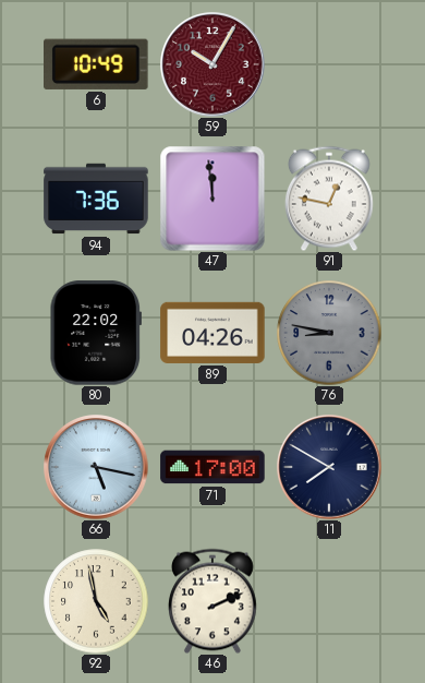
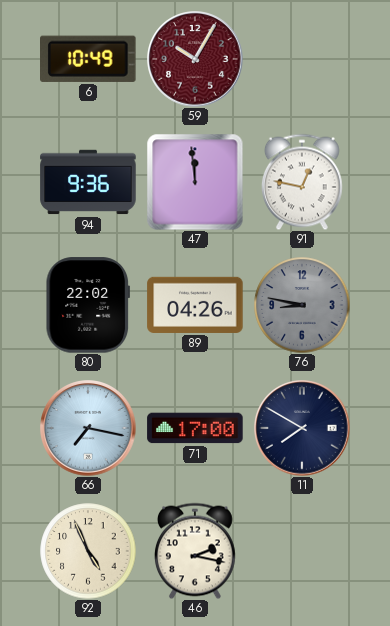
94: 7:36 -> 9:36
66: 5:17 -> 7:17
92: 4:58 -> 4:56
46: 2:11 -> 2:17
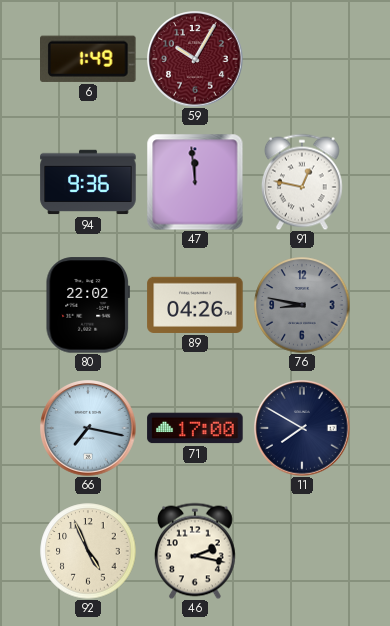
6: 10:49 -> 1:49
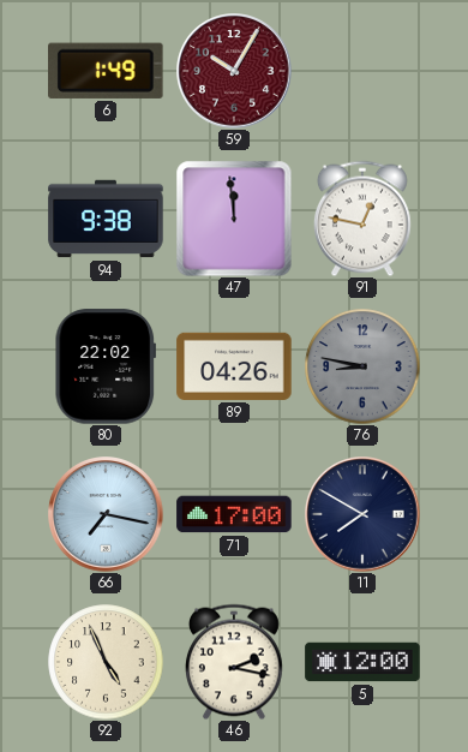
94: 9:36 -> 9:38
5: none -> 12:00
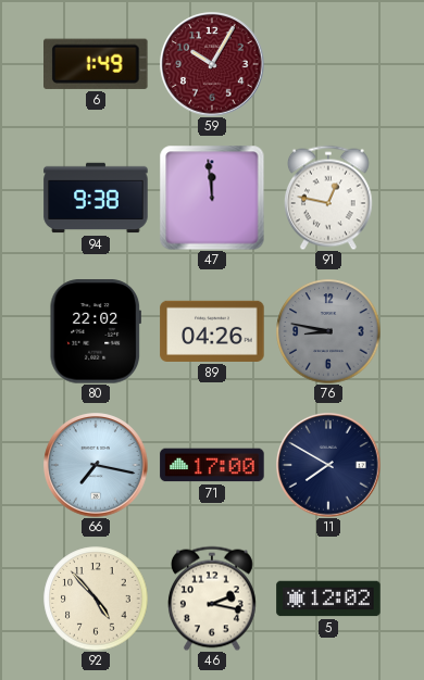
92: 4:56 -> 4:53
5: 12:00 -> 12:02
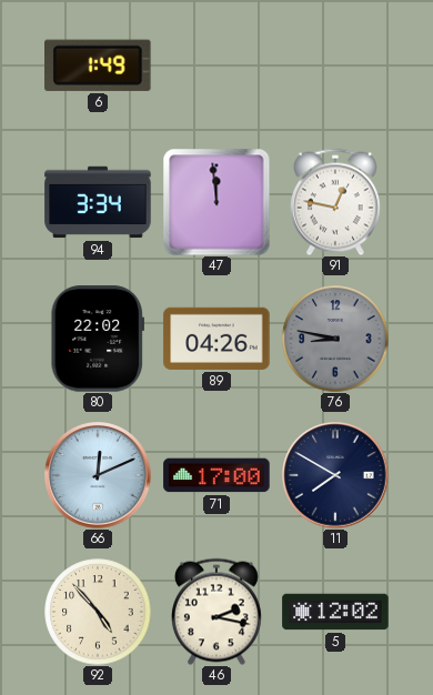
59: 10:05 -> none
94: 9:38 -> 3:34
66: 7:17 -> 12:11
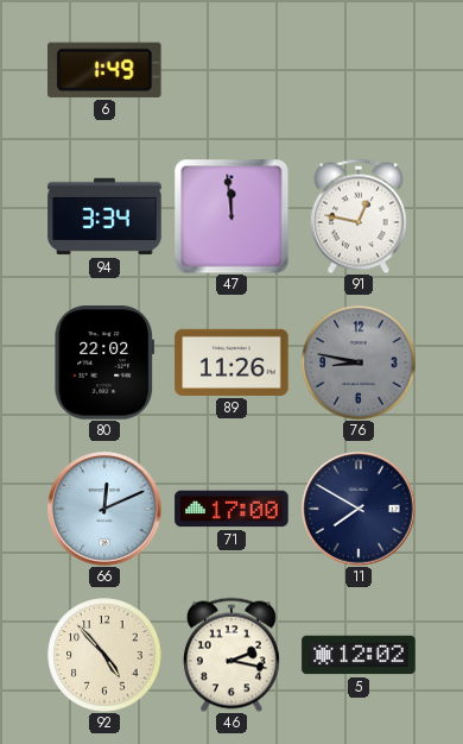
89: 04:26 -> 11:26
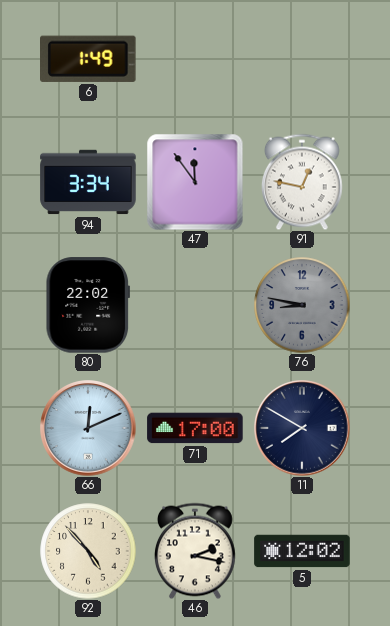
47: 11:59 -> 11:54
89: 11:26 -> none
